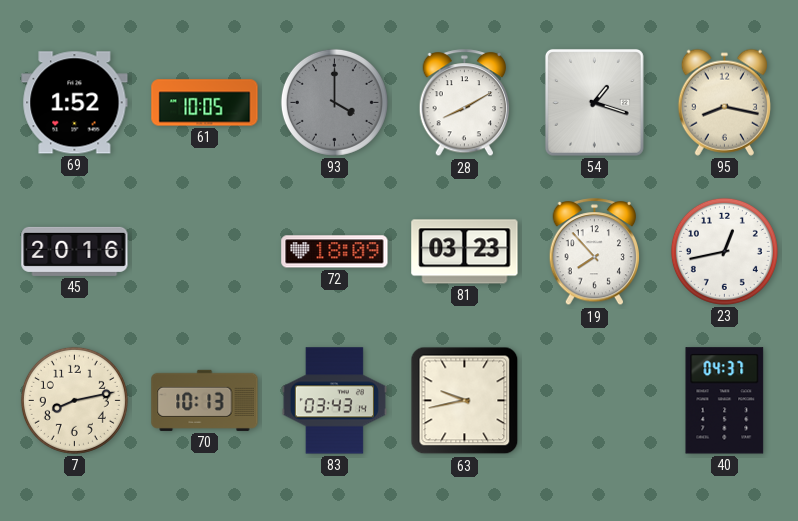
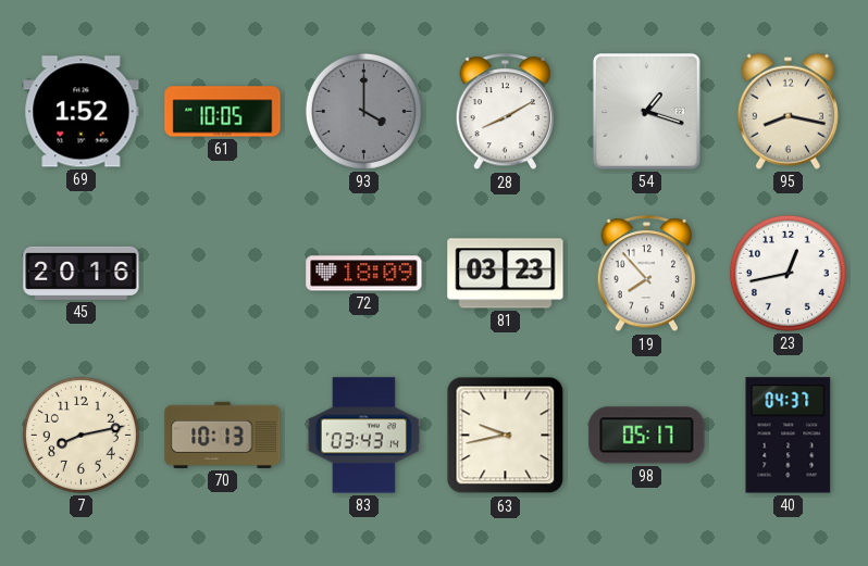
98: none -> 05:17
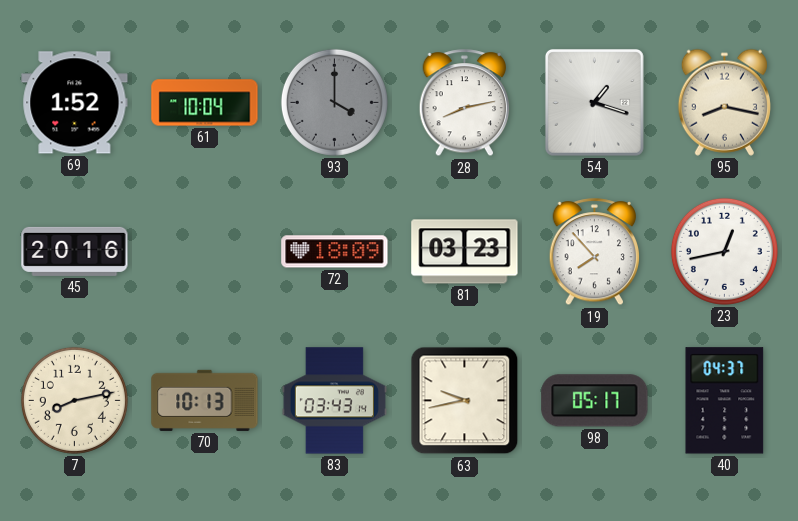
61: 10:05 -> 10:04
28: 8:10 -> 8:13
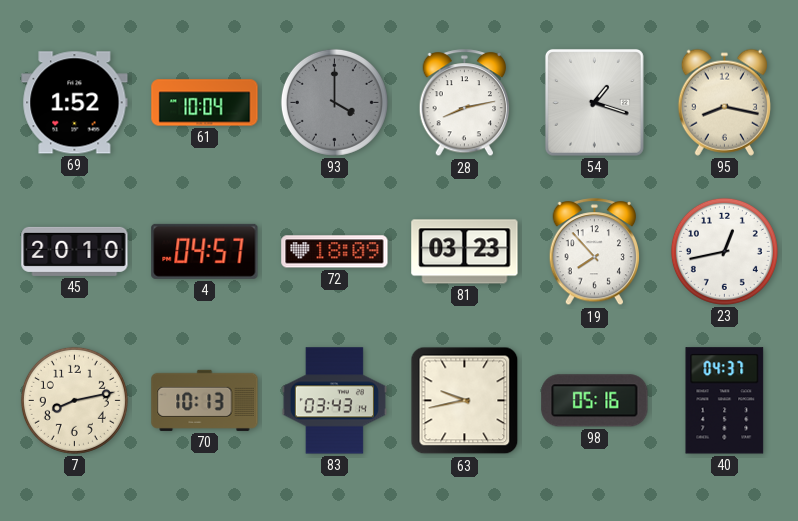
45: 20:16 -> 20:10
4: none -> 04:57
98: 05:17 -> 05:16
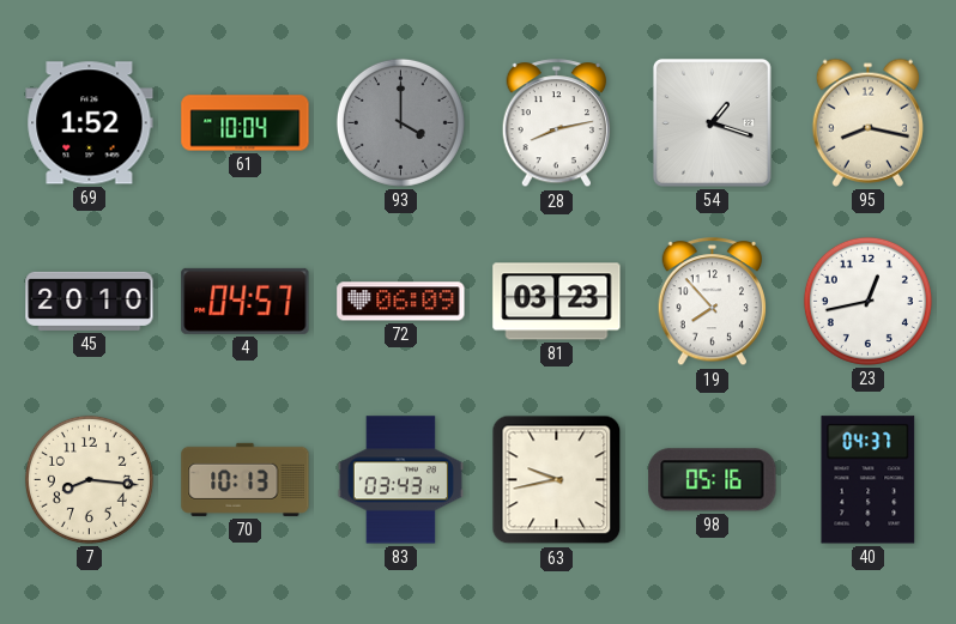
72: 18:09 -> 06:09
7: 8:13 -> 8:16
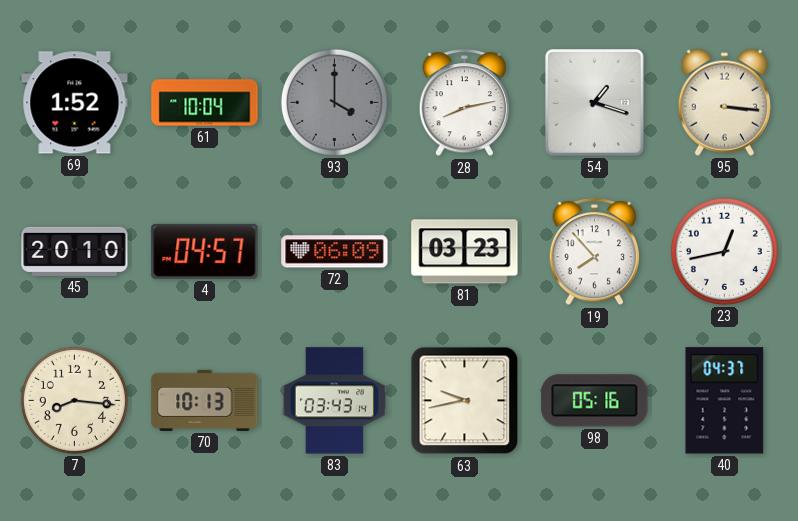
95: 8:17 -> 3:16
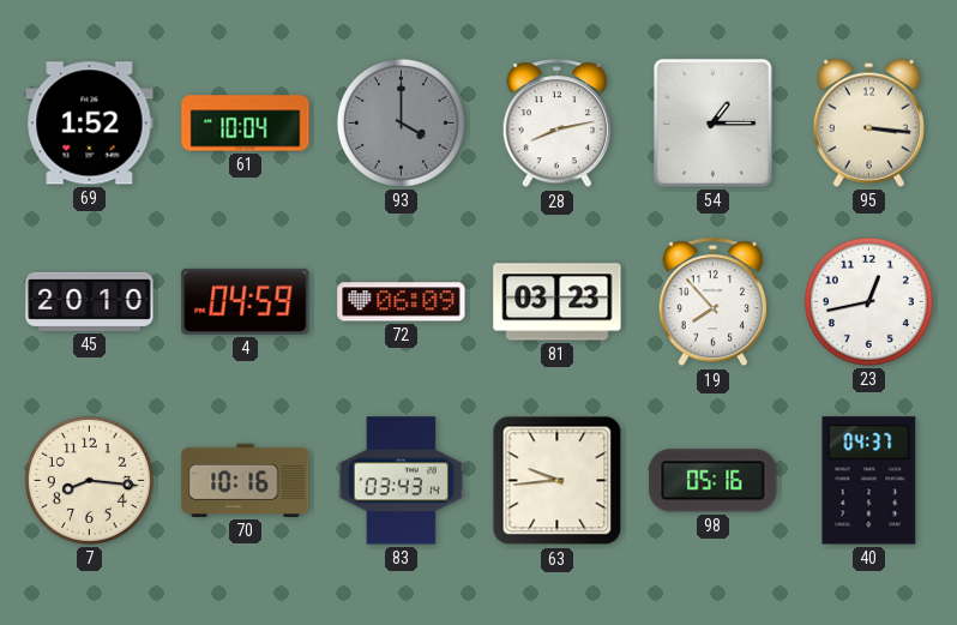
54: 1:18 -> 1:15
4: 04:57 -> 04:59
70: 10:13 -> 10:16
63: 9:43 -> 9:44
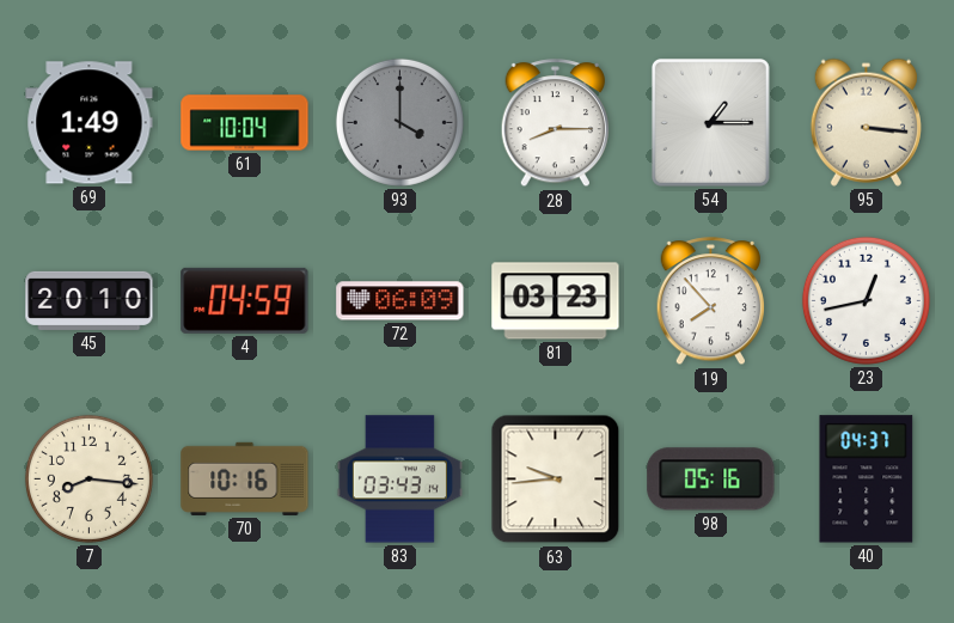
69: 1:52 -> 1:49
28: 8:13 -> 8:15
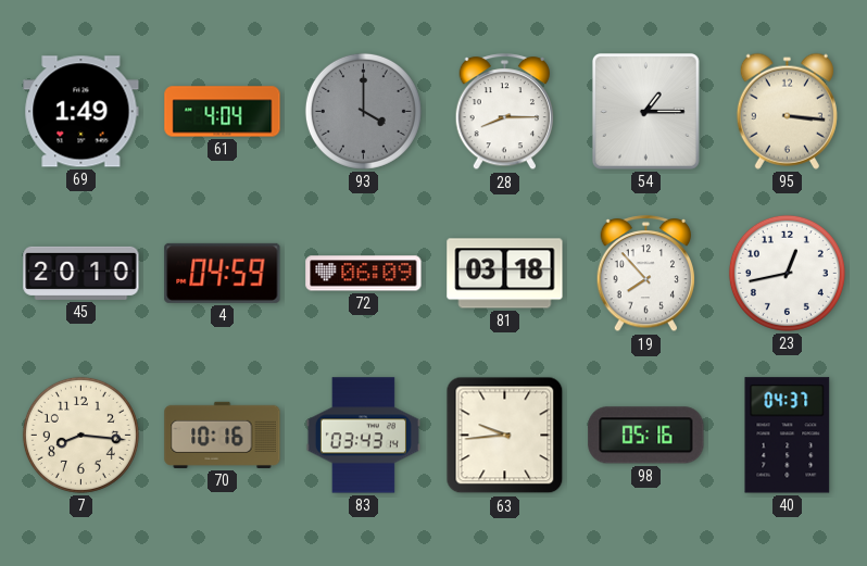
61: 10:04 -> 4:04
81: 03:23 -> 03:18
